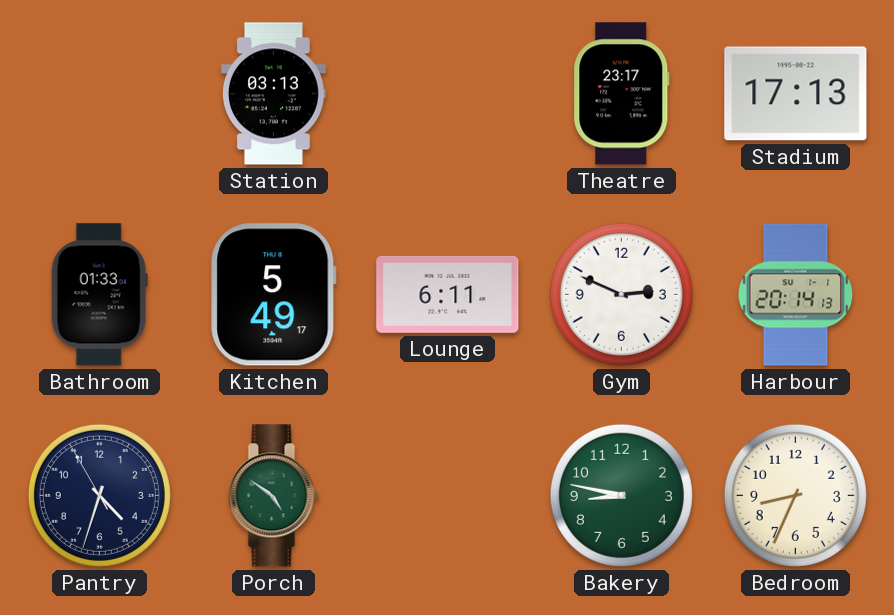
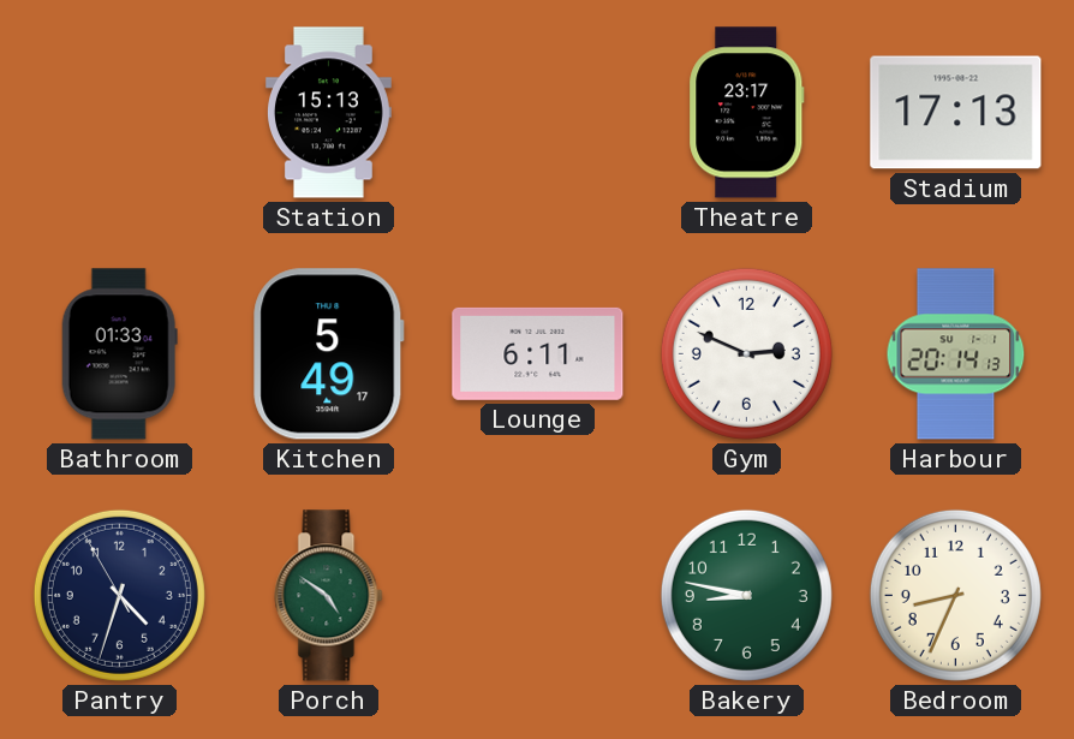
Station: 03:13 -> 15:13
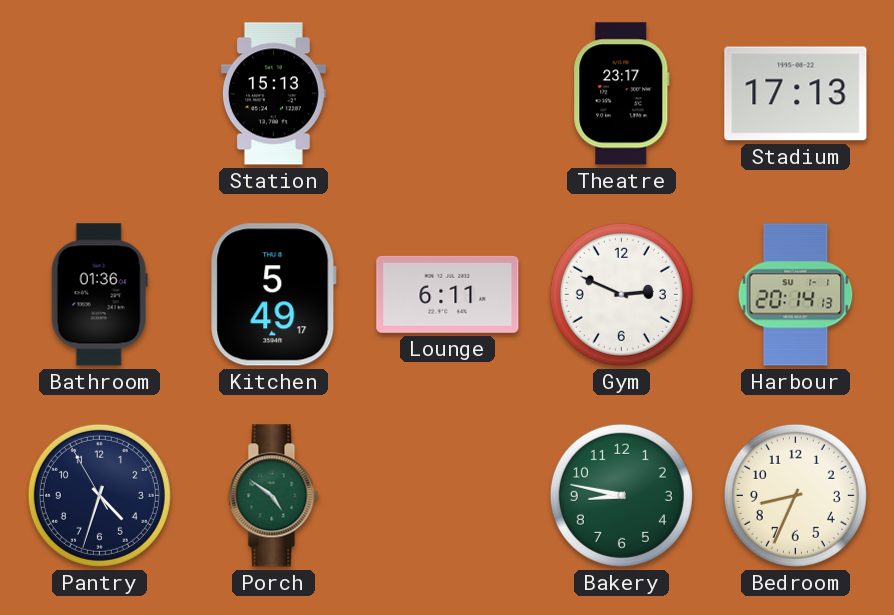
Bathroom: 01:33 -> 01:36
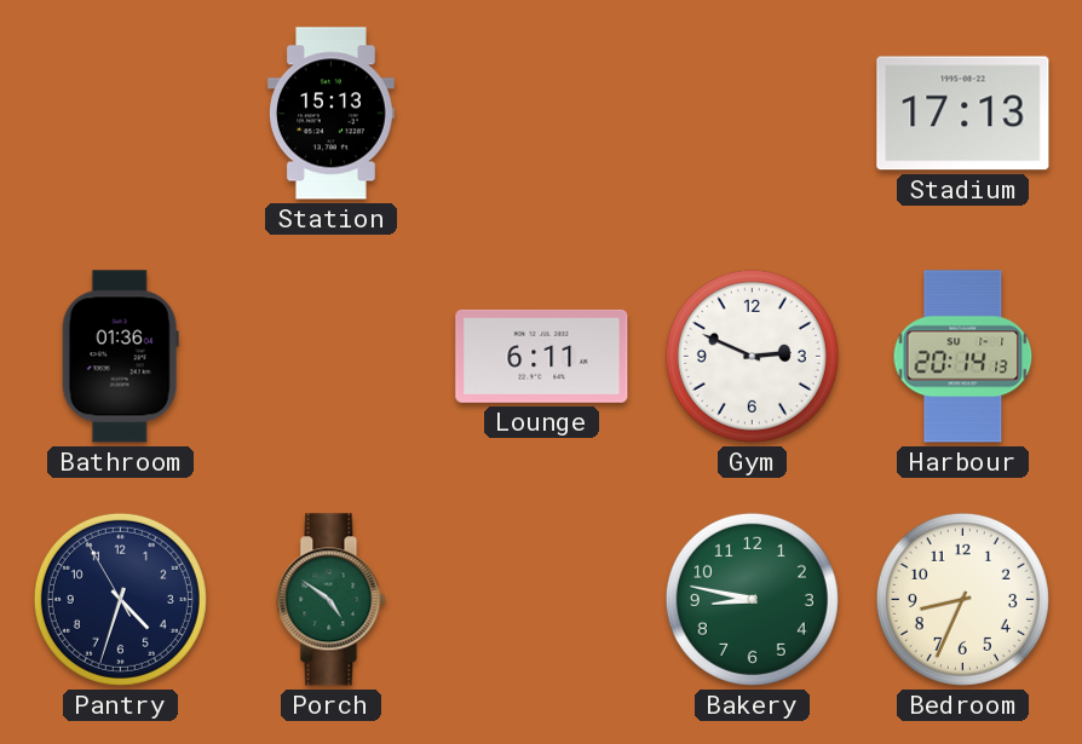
Theatre: 23:17 -> none
Kitchen: 5:49 -> none
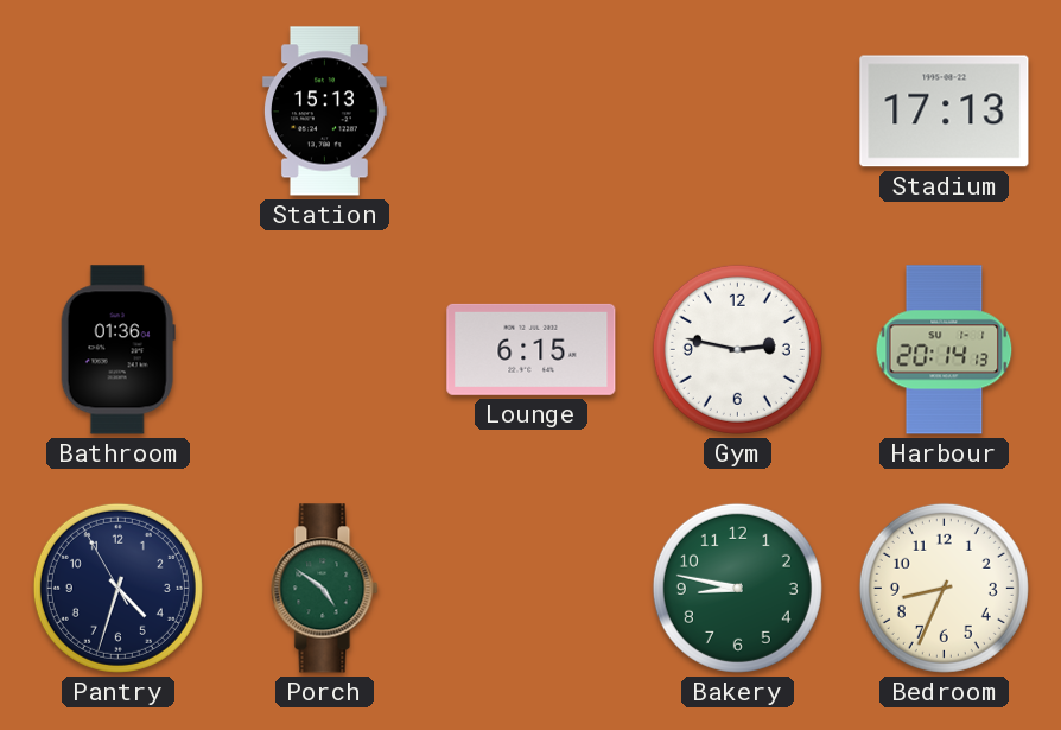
Lounge: 6:11 -> 6:15
Gym: 2:49 -> 2:47
